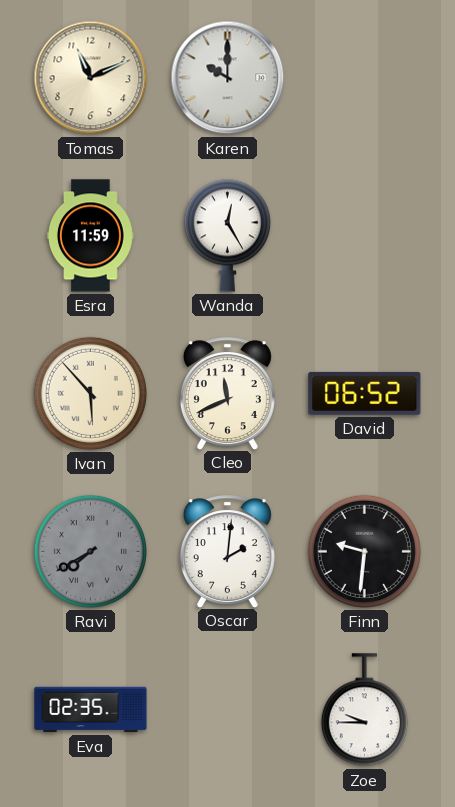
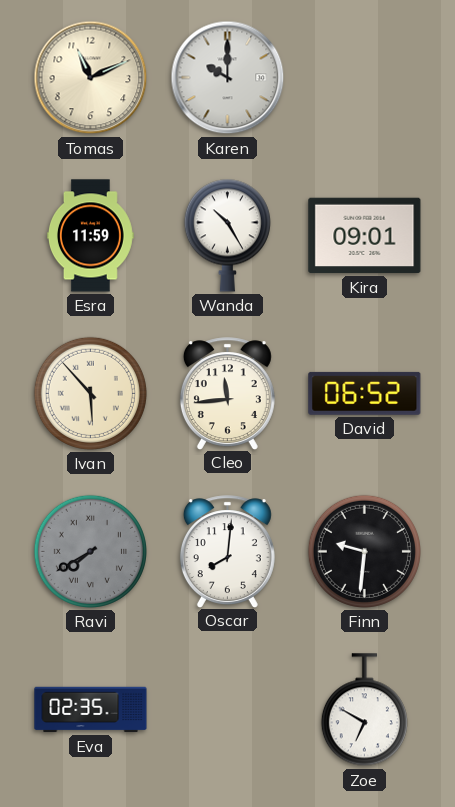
Wanda: 12:25 -> 10:25
Kira: none -> 09:01
Cleo: 11:41 -> 11:44
Oscar: 2:01 -> 8:01
Zoe: 9:45 -> 6:50
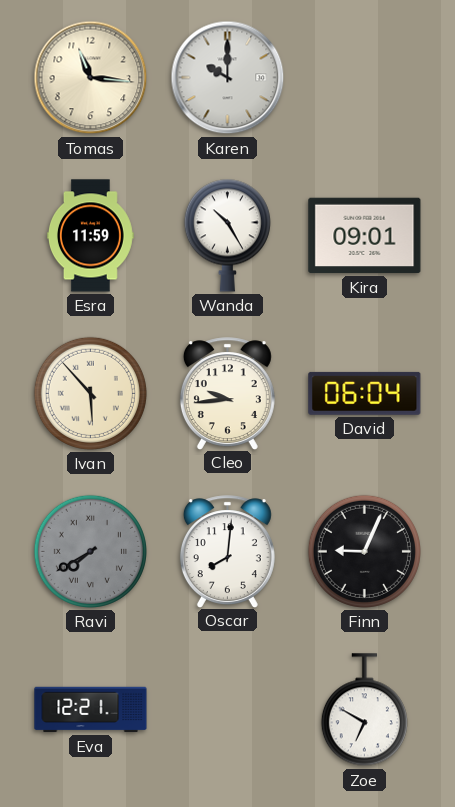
Tomas: 11:11 -> 11:16
Cleo: 11:44 -> 9:44
David: 06:52 -> 06:04
Finn: 9:31 -> 9:04
Eva: 02:35 -> 12:21
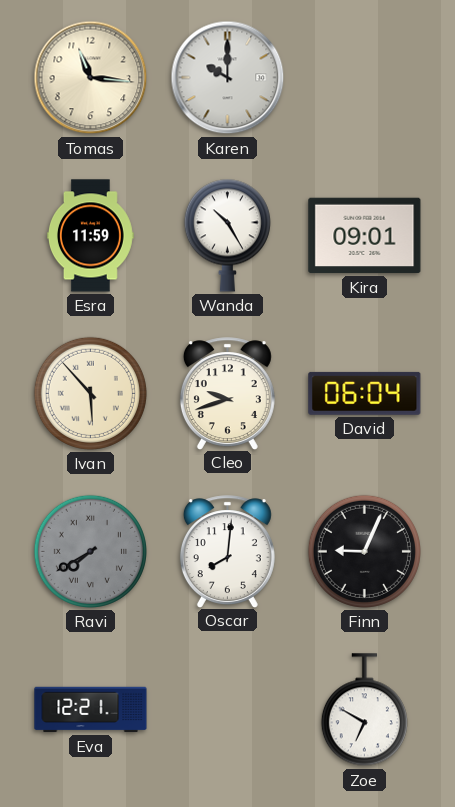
Cleo: 9:44 -> 9:42
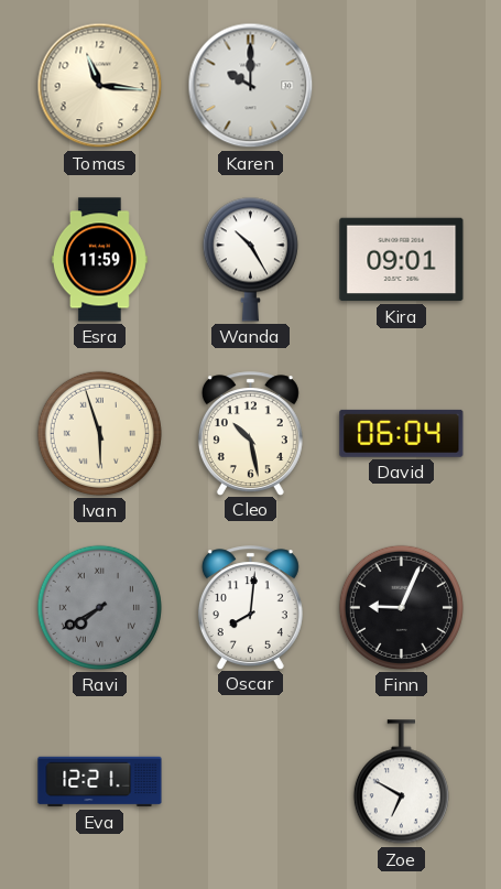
Ivan: 5:53 -> 5:57
Cleo: 9:42 -> 10:28
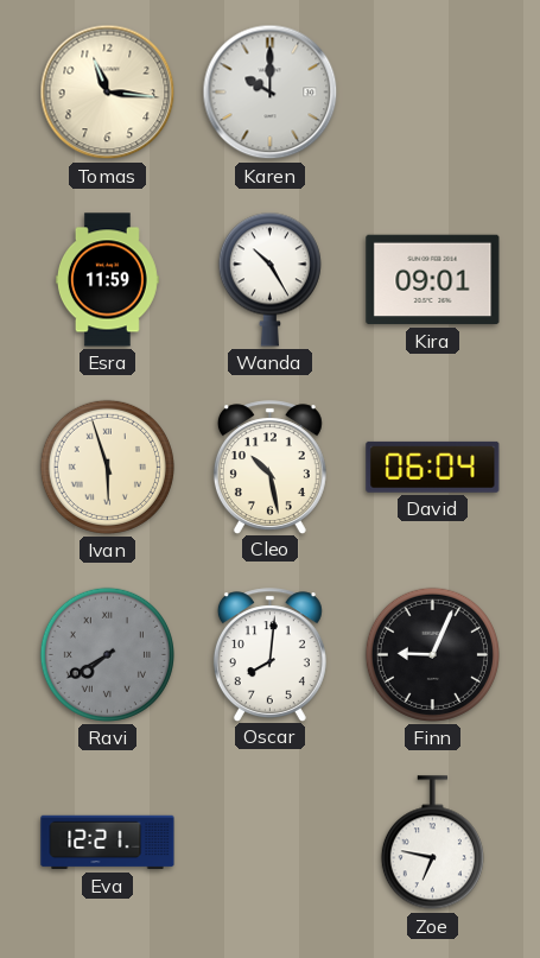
Zoe: 6:50 -> 6:47
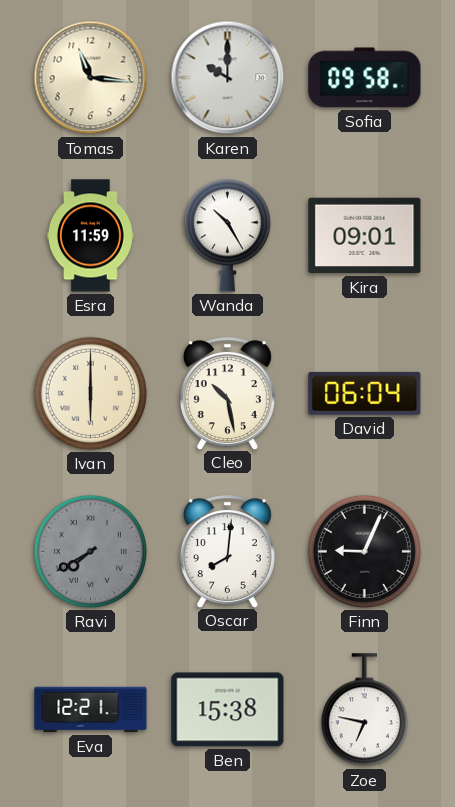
Sofia: none -> 09:58
Ivan: 5:57 -> 6:00
Ben: none -> 15:38
